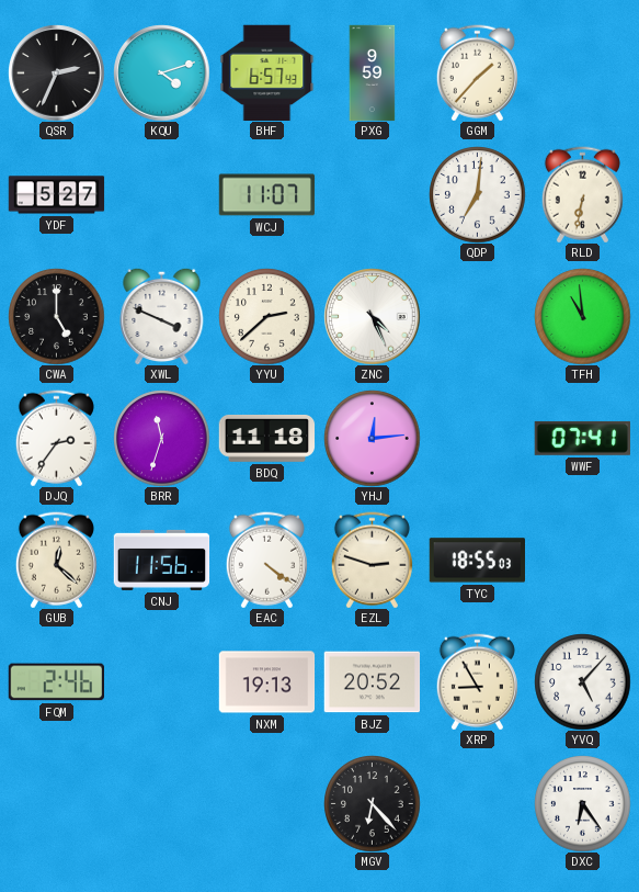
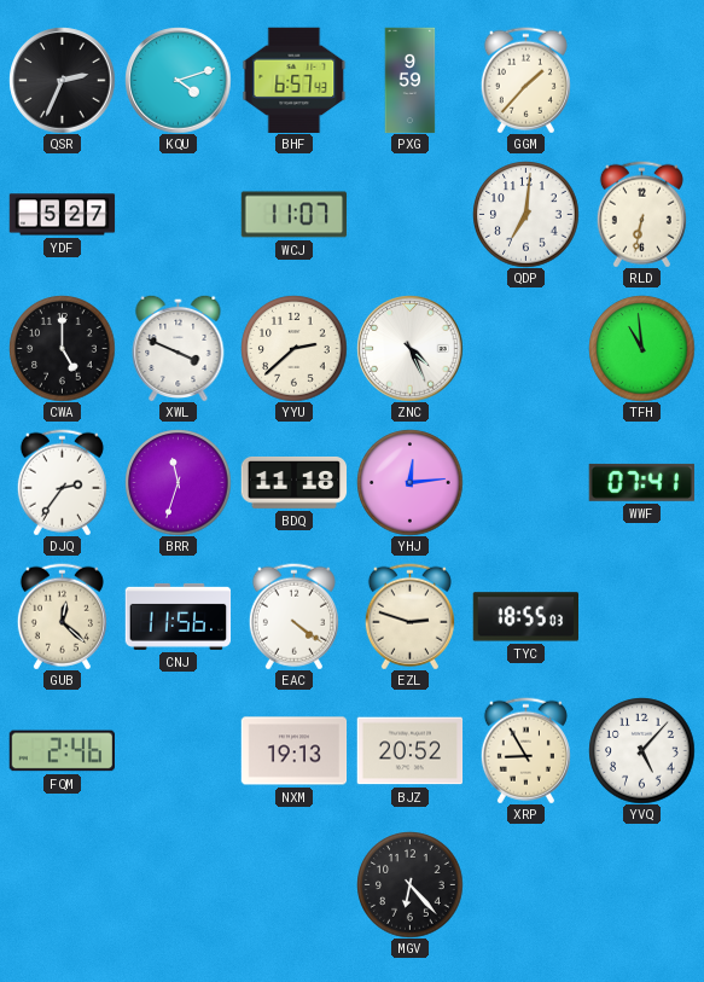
DXC: 6:24 -> none
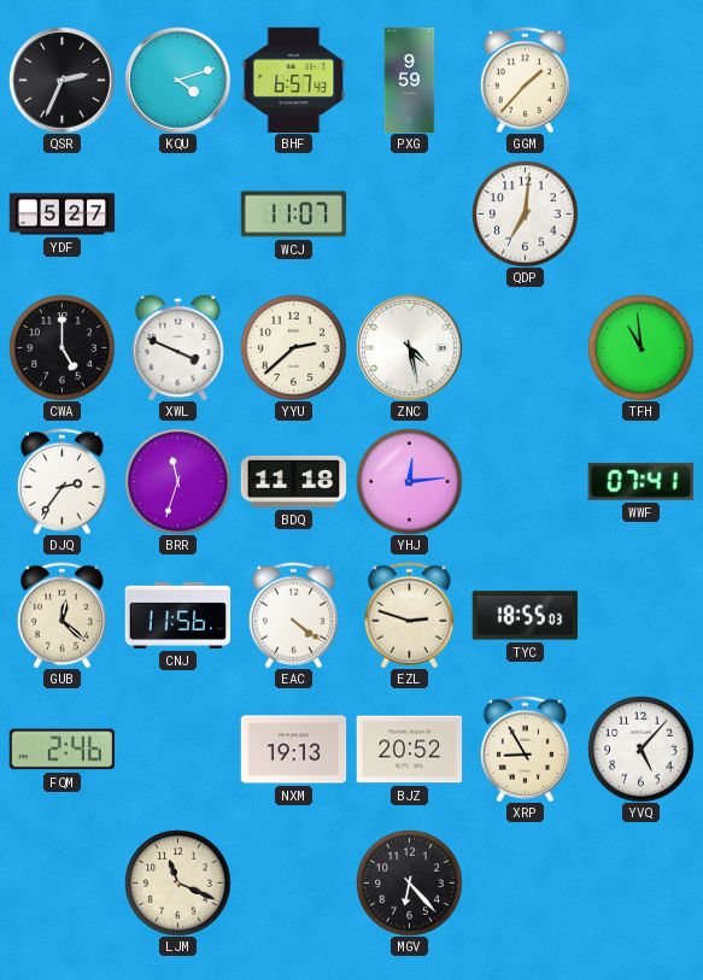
RLD: 6:32 -> none
ZNC: 4:26 -> 4:28
LJM: none -> 11:19
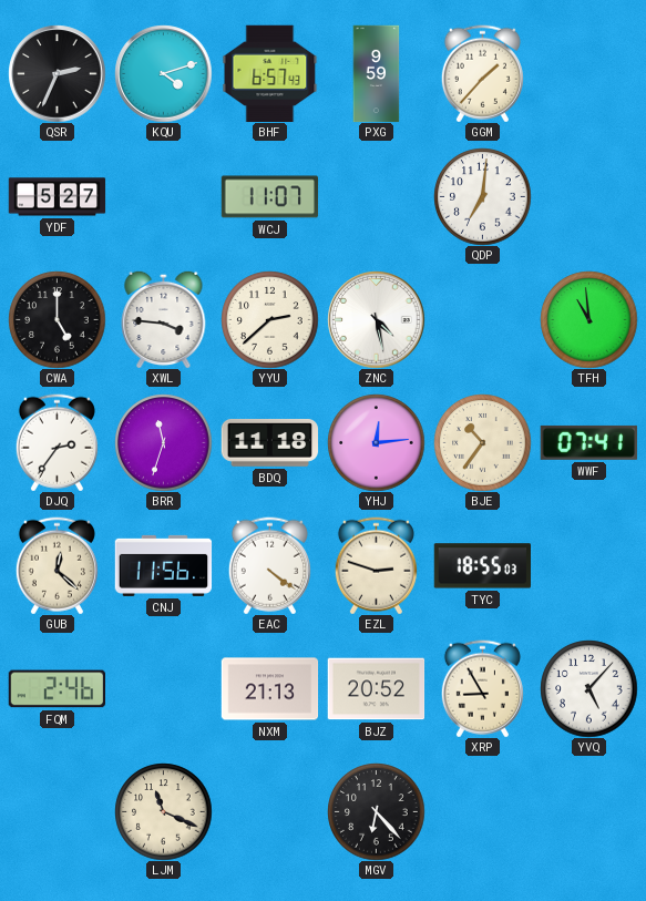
XWL: 3:49 -> 3:46
BJE: none -> 10:36
NXM: 19:13 -> 21:13
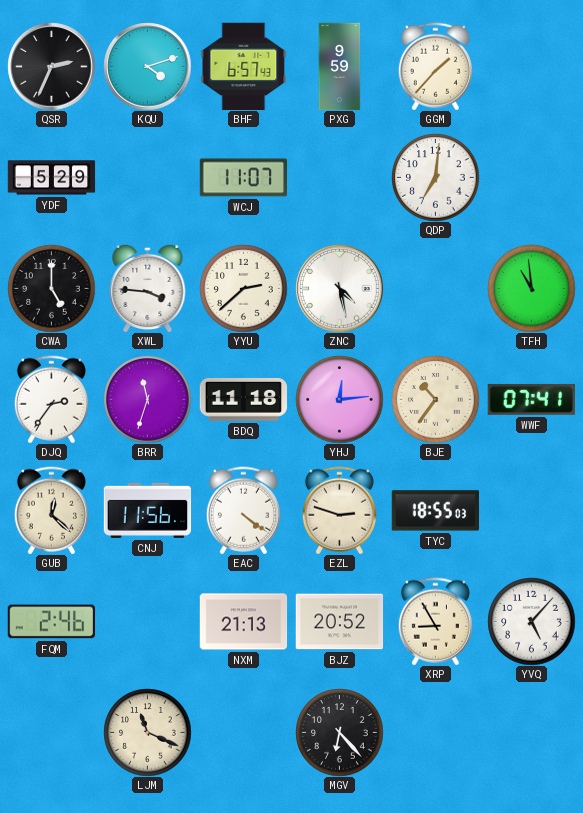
YDF: 5:27 -> 5:29
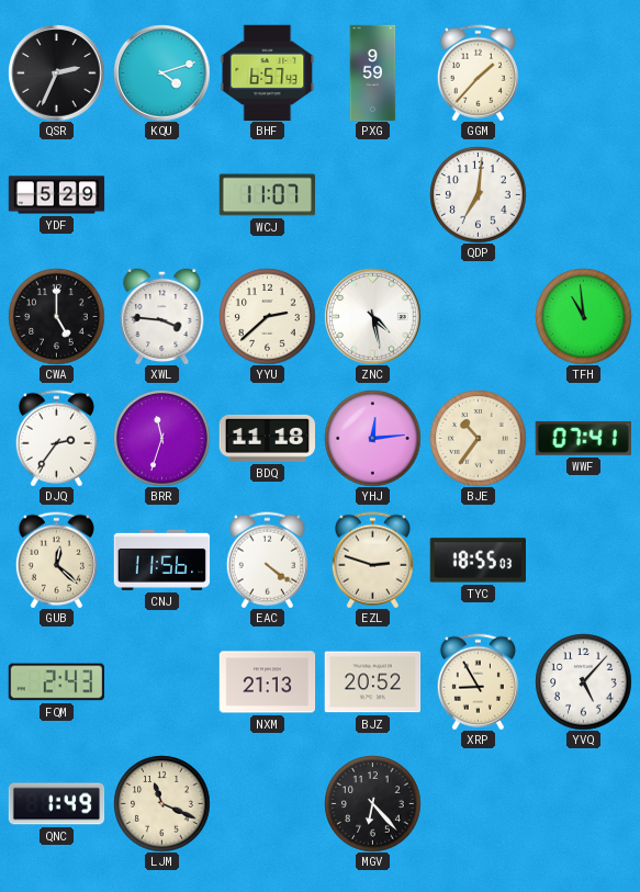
FQM: 2:46 -> 2:43
QNC: none -> 1:49
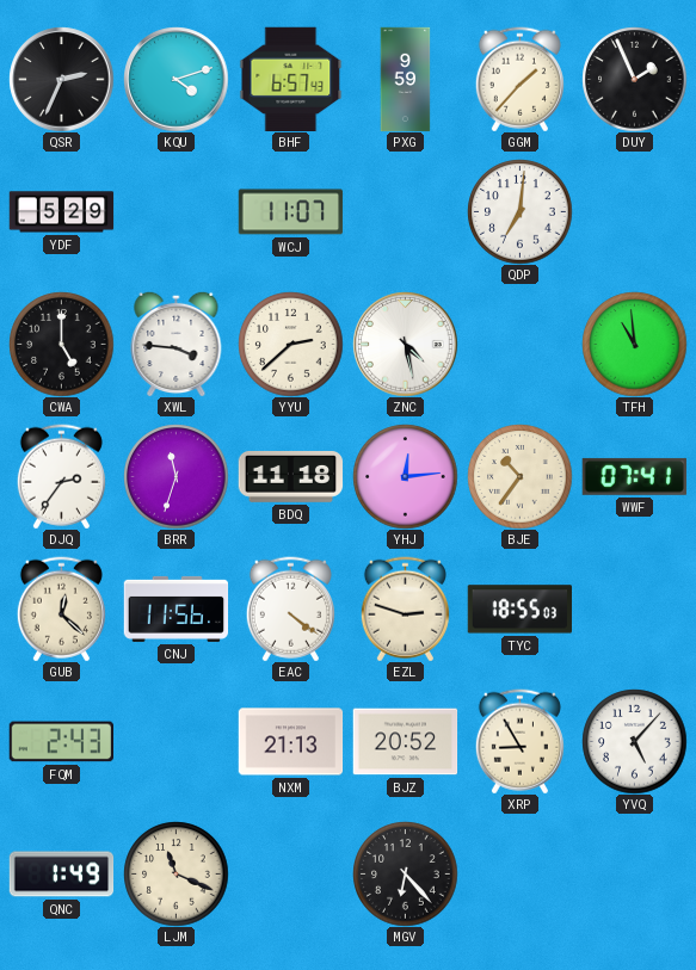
DUY: none -> 1:56
